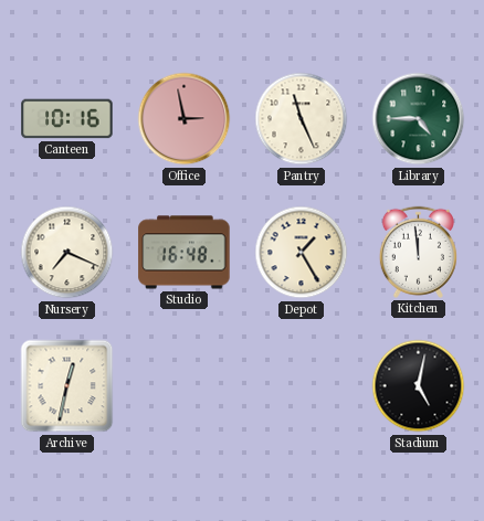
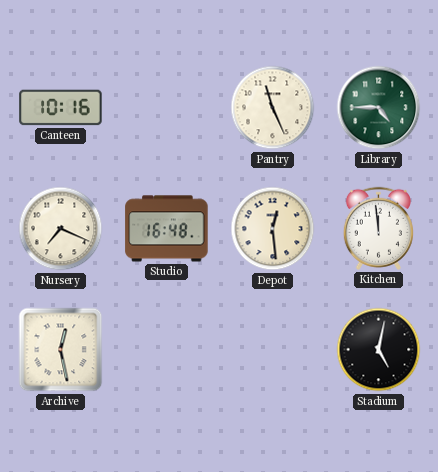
Office: 2:58 -> none
Depot: 1:25 -> 12:29
Archive: 12:32 -> 12:28
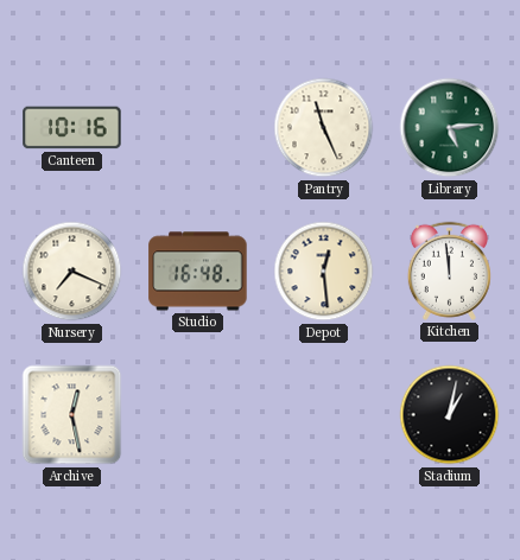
Library: 4:45 -> 5:14
Stadium: 5:02 -> 1:02
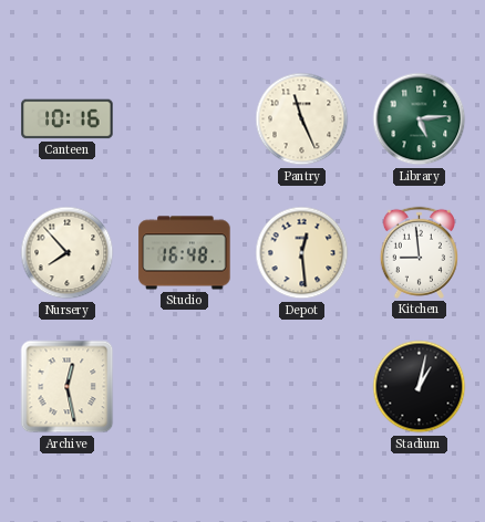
Nursery: 7:19 -> 7:53
Kitchen: 11:59 -> 8:59
